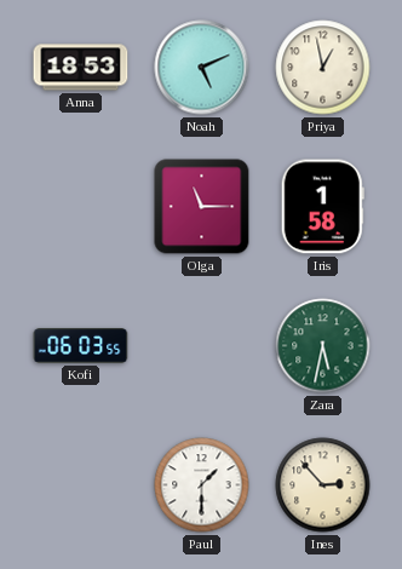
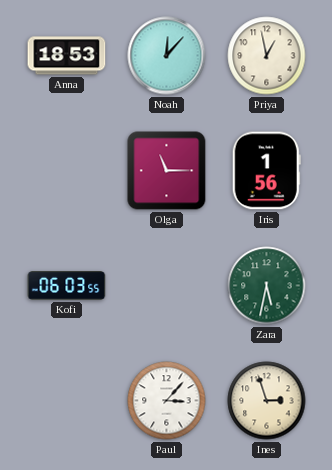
Noah: 5:11 -> 12:07
Iris: 1:58 -> 1:56
Paul: 1:30 -> 3:07
Ines: 2:53 -> 2:57
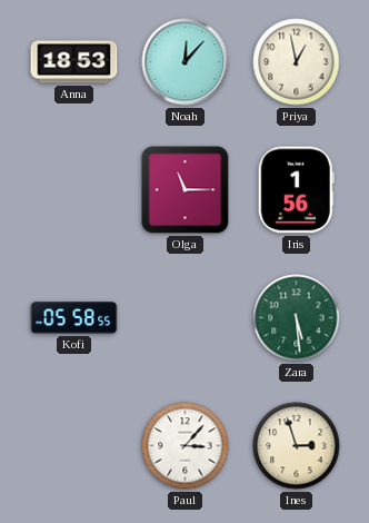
Kofi: 06:03 -> 05:58
Zara: 5:32 -> 5:29
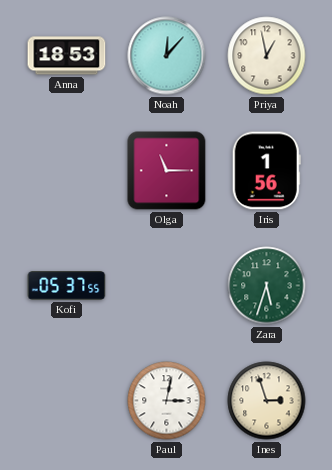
Kofi: 05:58 -> 05:37
Zara: 5:29 -> 5:33
Paul: 3:07 -> 3:02
